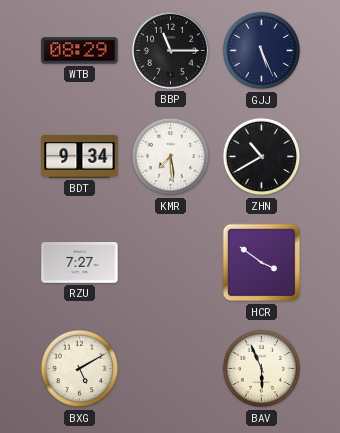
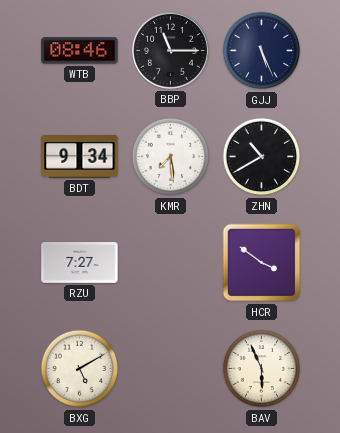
WTB: 08:29 -> 08:46
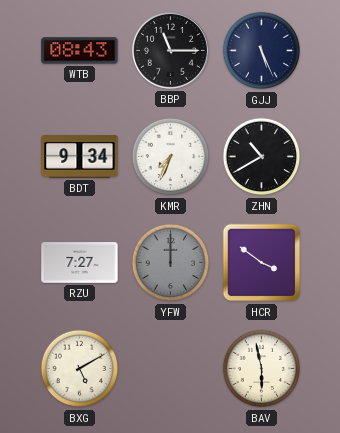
WTB: 08:46 -> 08:43
KMR: 7:29 -> 7:34
YFW: none -> 12:00
BAV: 5:56 -> 5:58
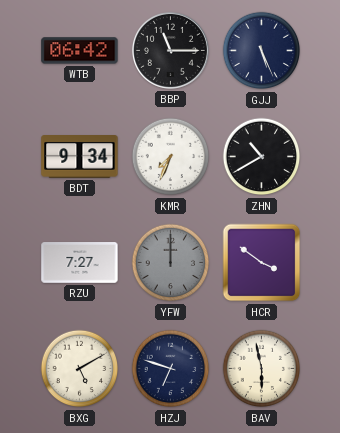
WTB: 08:43 -> 06:42
HZJ: none -> 6:48
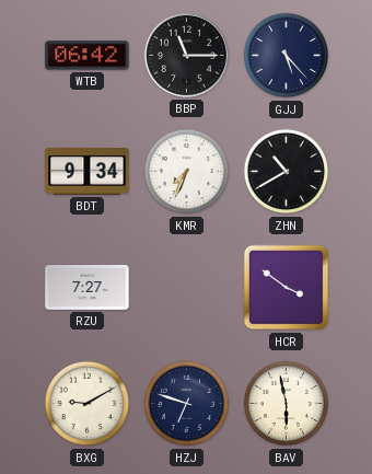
GJJ: 5:26 -> 5:23
YFW: 12:00 -> none
BXG: 5:10 -> 9:10
